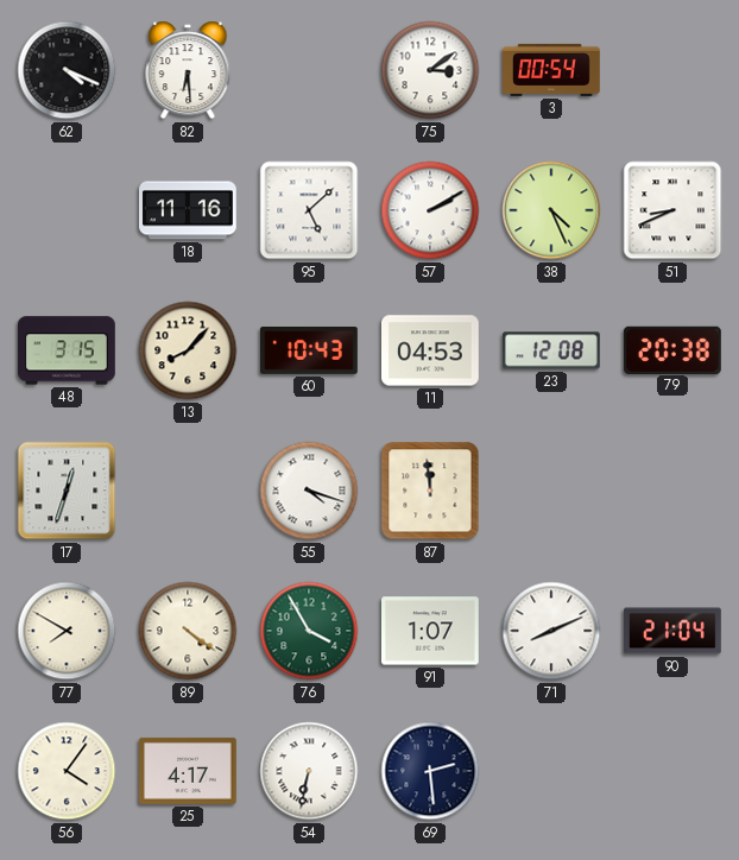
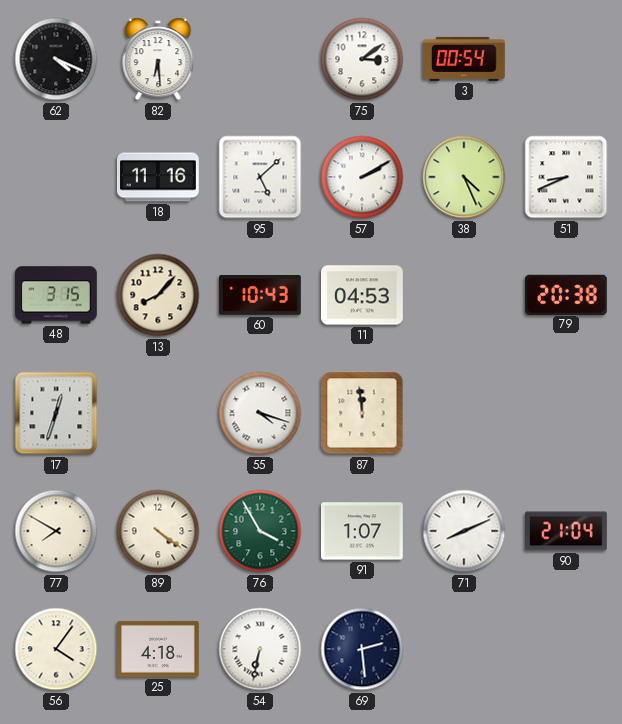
23: 12:08 -> none
25: 4:17 -> 4:18
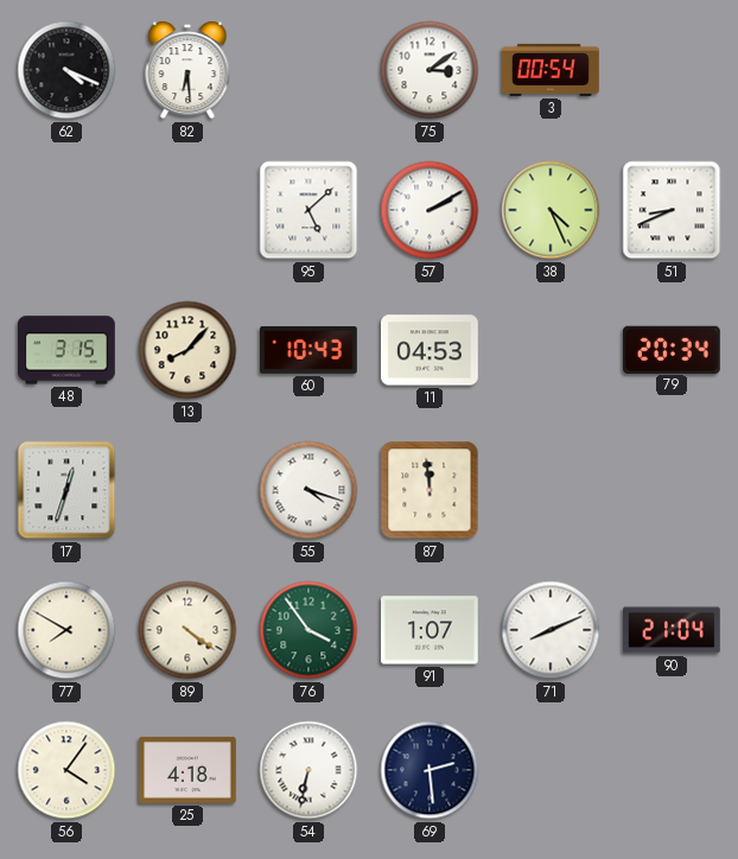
18: 11:16 -> none
79: 20:38 -> 20:34
76: 3:55 -> 3:54
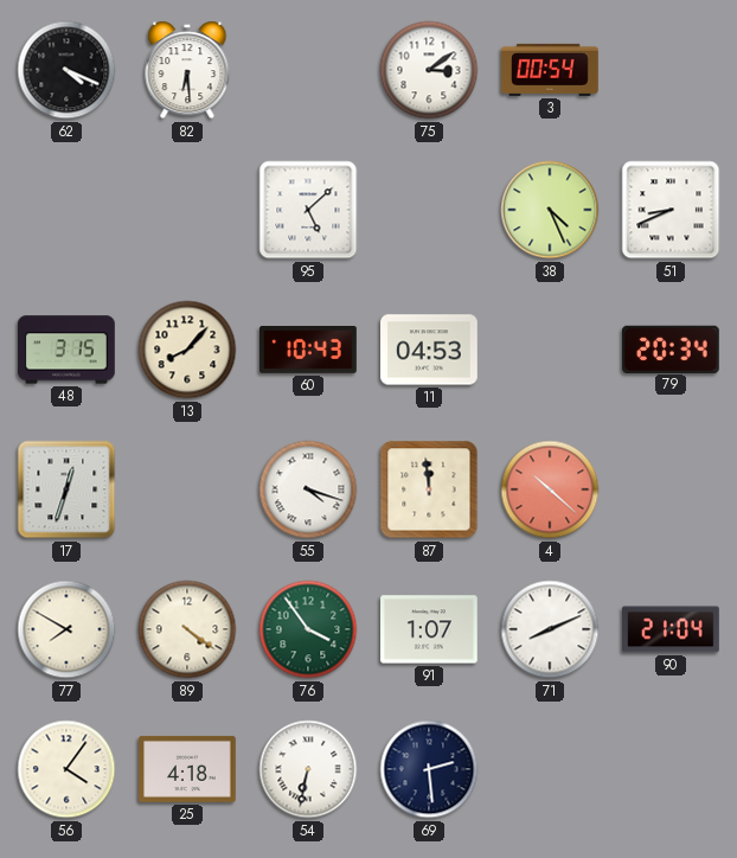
57: 2:10 -> none
4: none -> 10:22
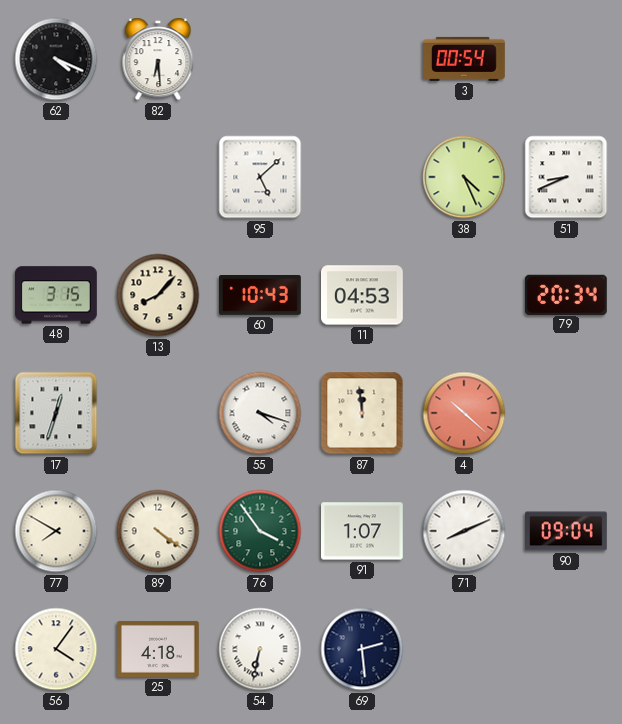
75: 3:09 -> none
90: 21:04 -> 09:04
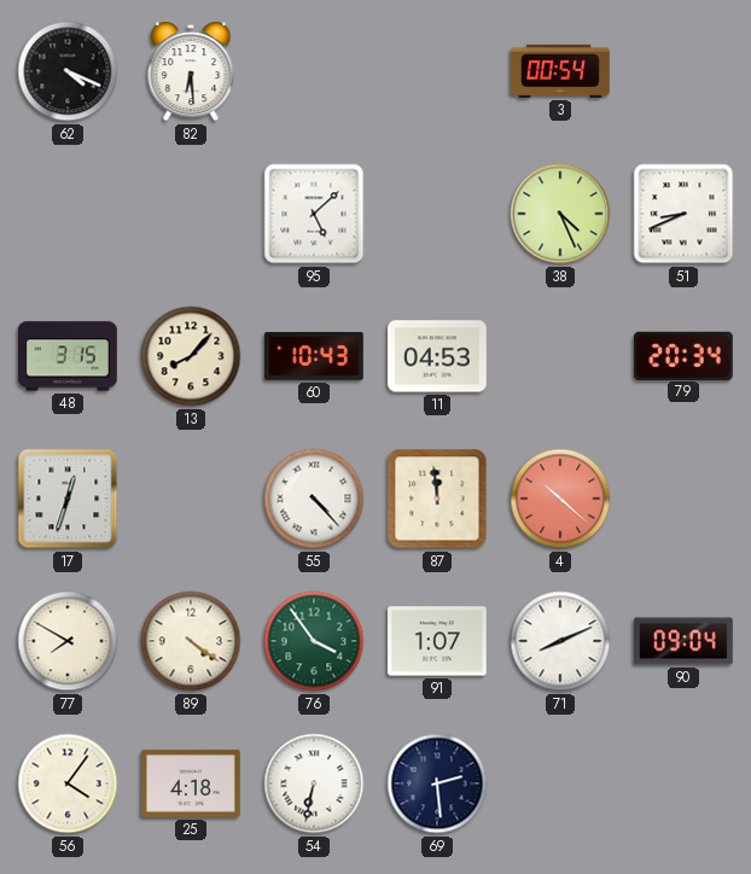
55: 4:18 -> 4:23
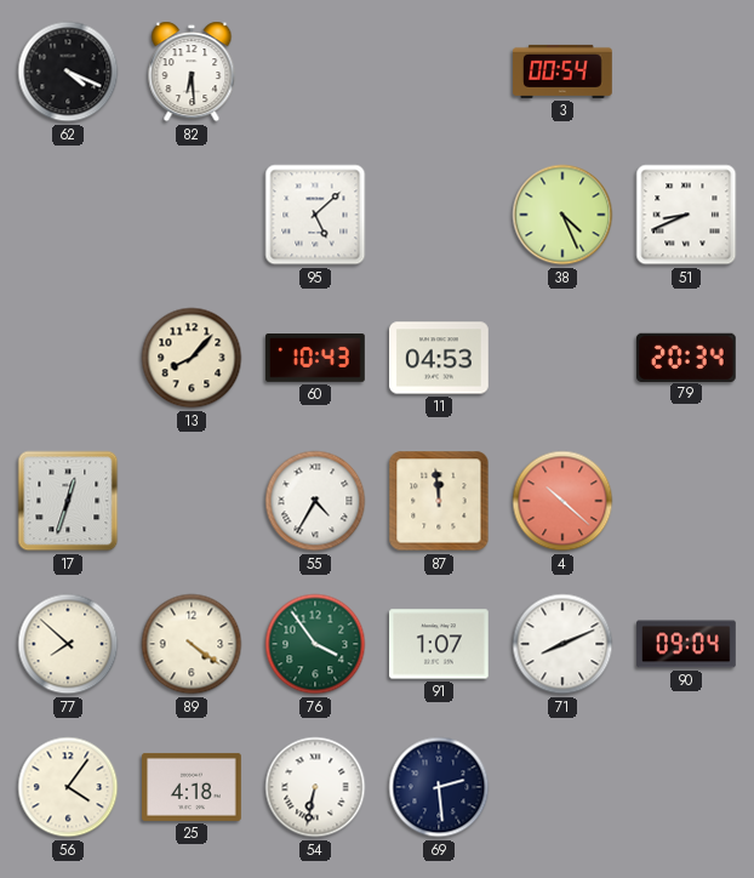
48: 3:15 -> none
55: 4:23 -> 4:35
77: 7:50 -> 7:52
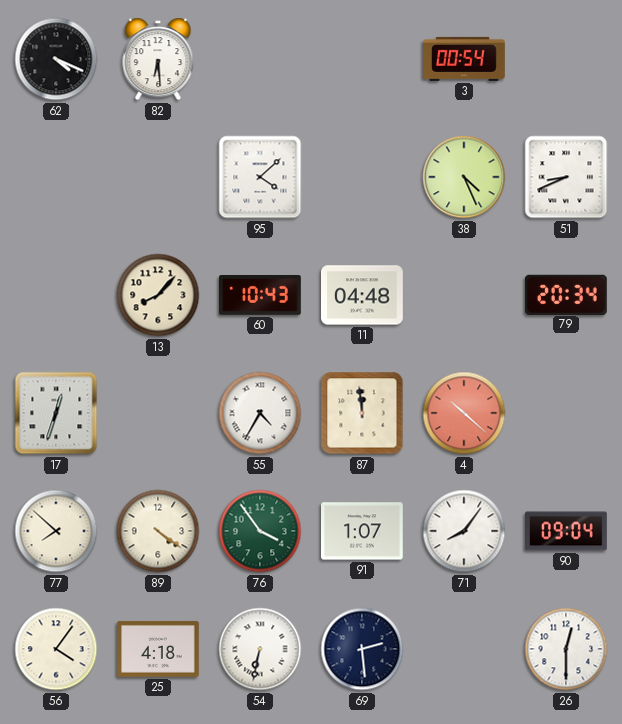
95: 5:08 -> 4:08
11: 04:53 -> 04:48
71: 8:11 -> 8:06
26: none -> 12:30
